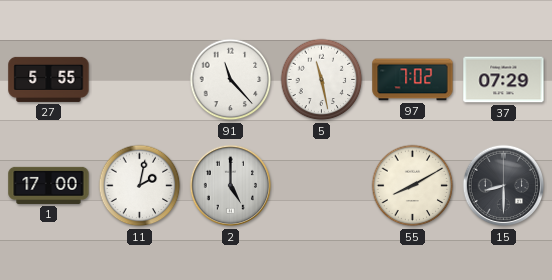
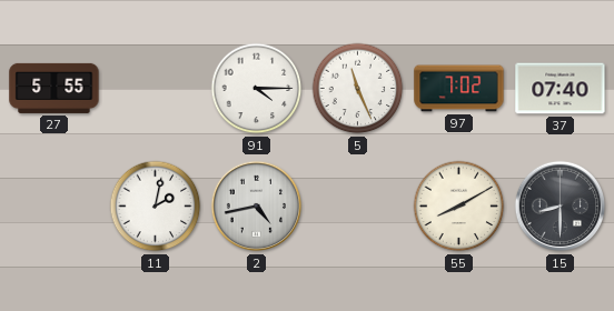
91: 11:23 -> 4:15
5: 11:28 -> 11:26
37: 07:29 -> 07:40
1: 17:00 -> none
2: 5:00 -> 4:43
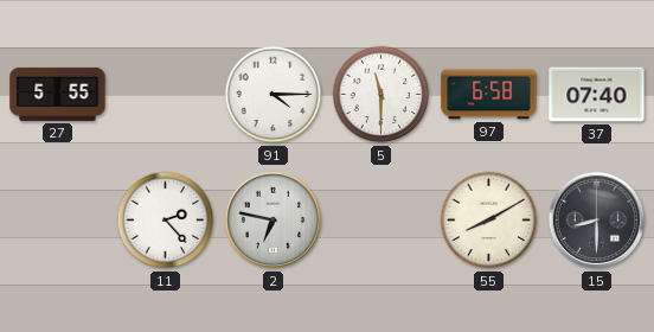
5: 11:26 -> 11:30
97: 7:02 -> 6:58
11: 2:02 -> 2:23
2: 4:43 -> 6:47
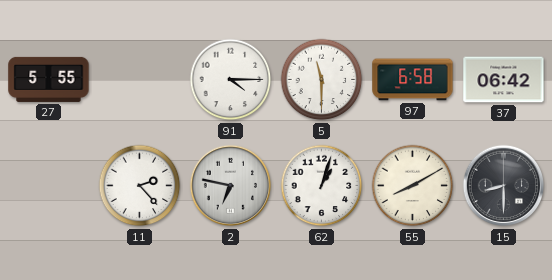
37: 07:40 -> 06:42
62: none -> 1:03
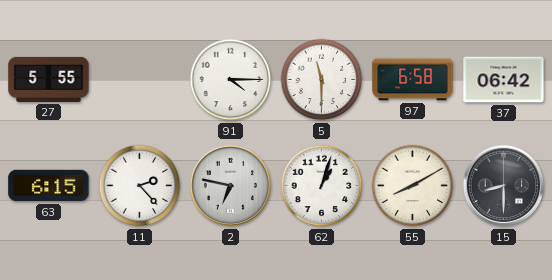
63: none -> 6:15
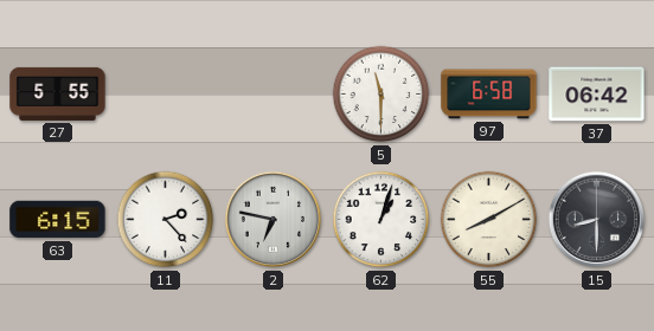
91: 4:15 -> none
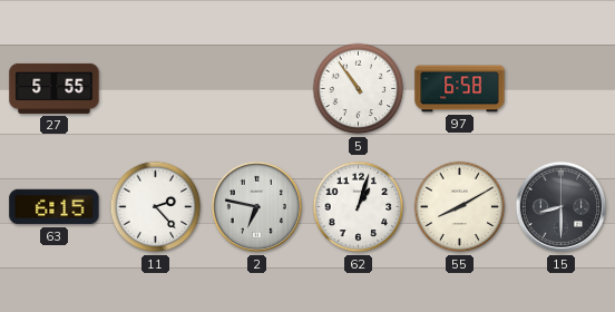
5: 11:30 -> 10:54
37: 06:42 -> none
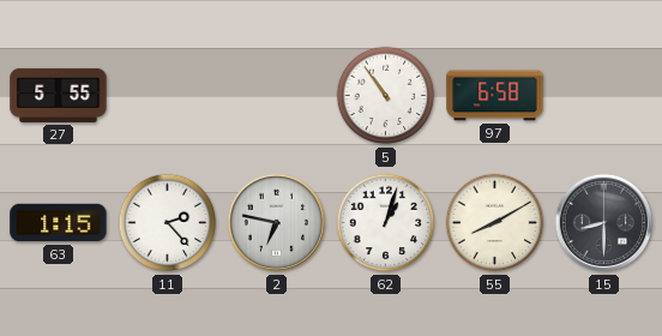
63: 6:15 -> 1:15
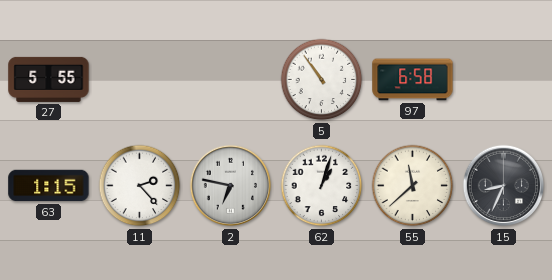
55: 8:10 -> 11:38
15: 8:30 -> 8:34
